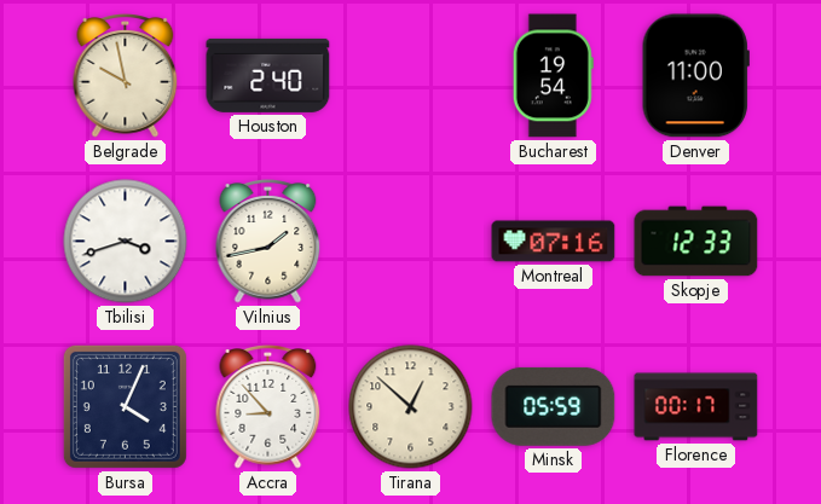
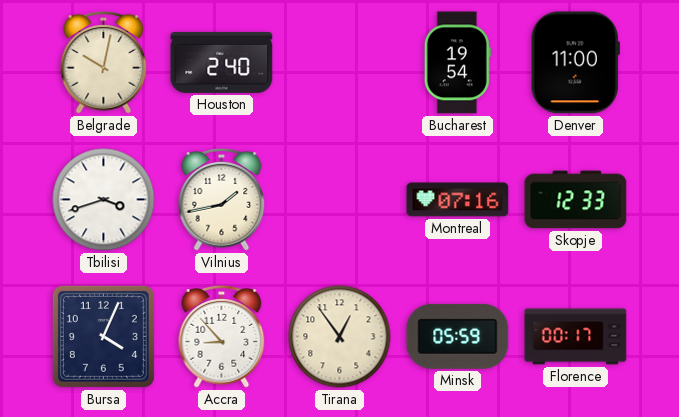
Belgrade: 9:58 -> 10:02
Tirana: 12:52 -> 12:54
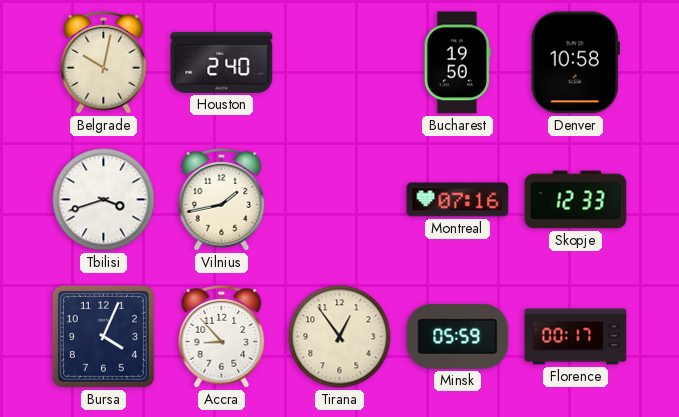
Bucharest: 19:54 -> 19:50
Denver: 11:00 -> 10:58
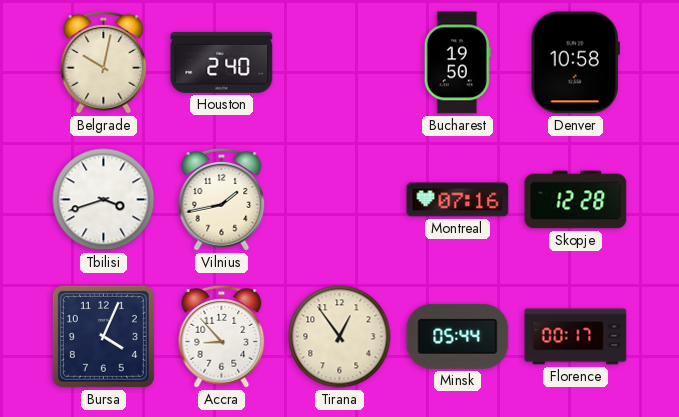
Skopje: 12:33 -> 12:28
Minsk: 05:59 -> 05:44
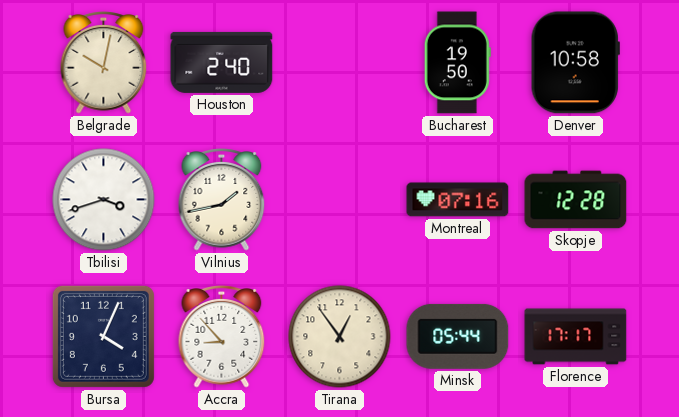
Florence: 00:17 -> 17:17
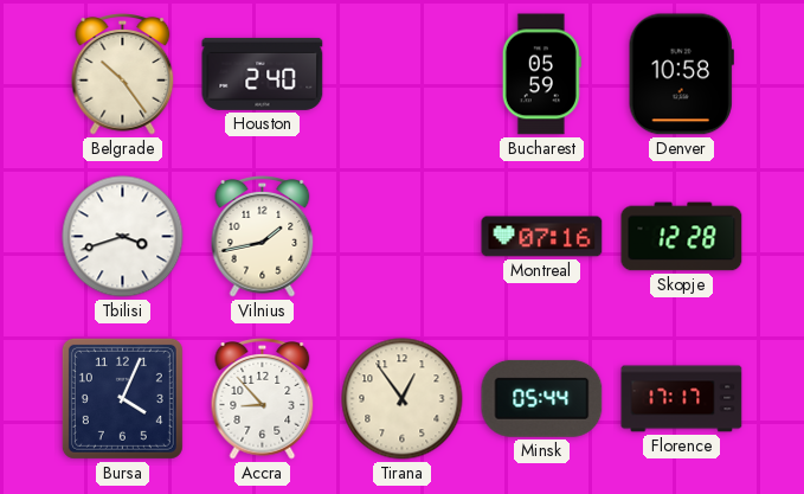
Belgrade: 10:02 -> 10:24
Bucharest: 19:50 -> 05:59
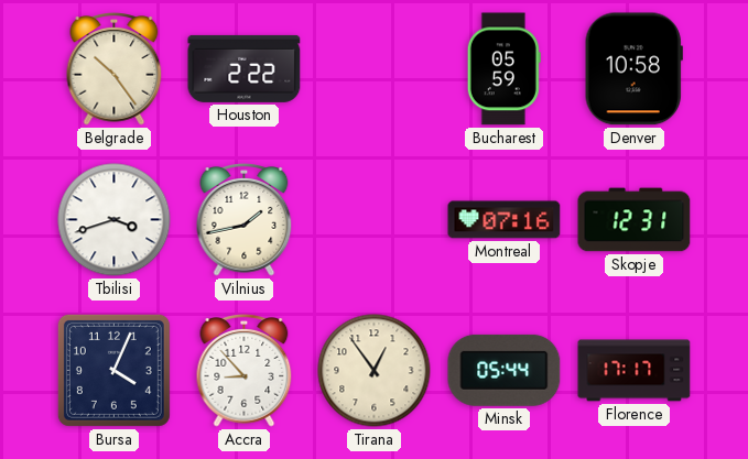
Houston: 2:40 -> 2:22
Skopje: 12:28 -> 12:31
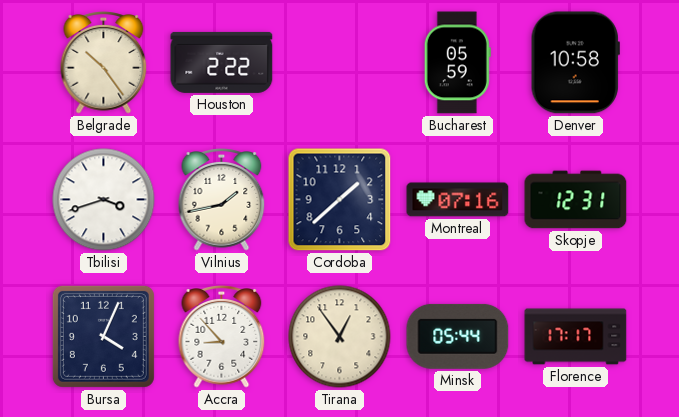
Cordoba: none -> 1:38
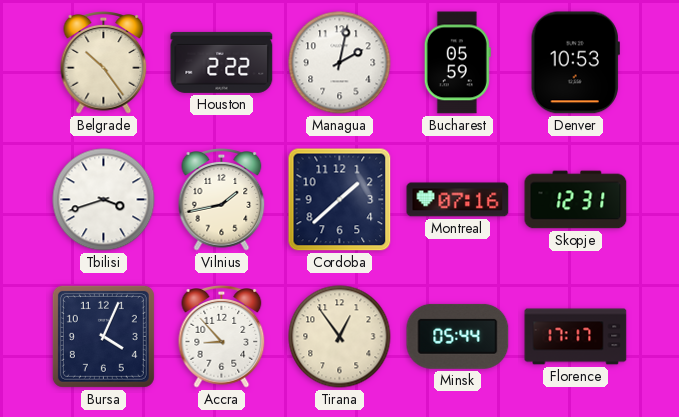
Managua: none -> 2:02
Denver: 10:58 -> 10:53
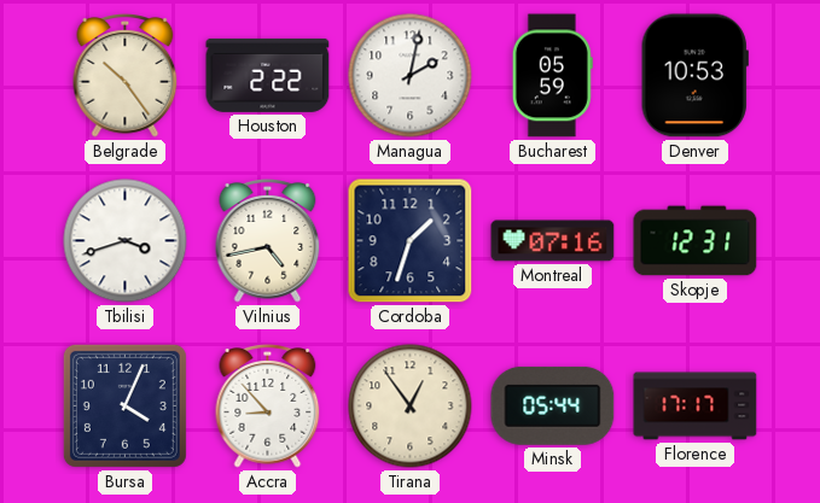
Vilnius: 1:43 -> 4:43
Cordoba: 1:38 -> 1:33
